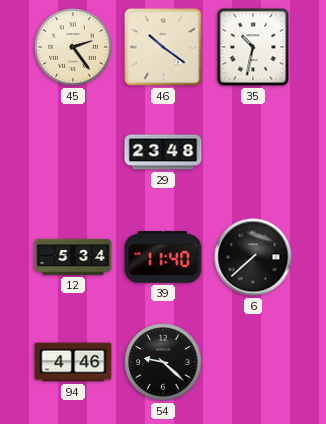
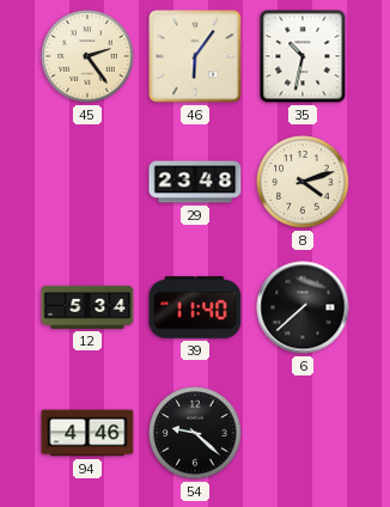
46: 10:21 -> 6:06
8: none -> 4:12
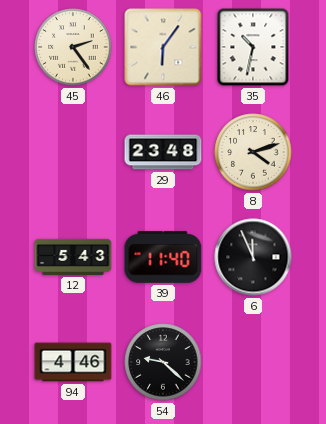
12: 5:34 -> 5:43
6: 7:38 -> 11:56
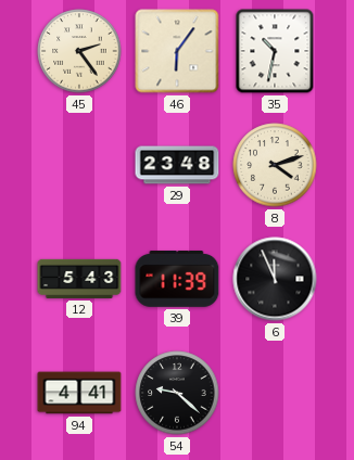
39: 11:40 -> 11:39
94: 4:46 -> 4:41
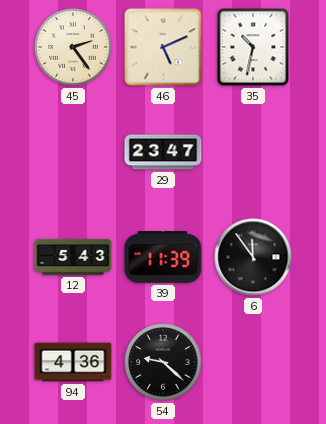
46: 6:06 -> 5:11
29: 23:48 -> 23:47
8: 4:12 -> none
6: 11:56 -> 11:54
94: 4:41 -> 4:36
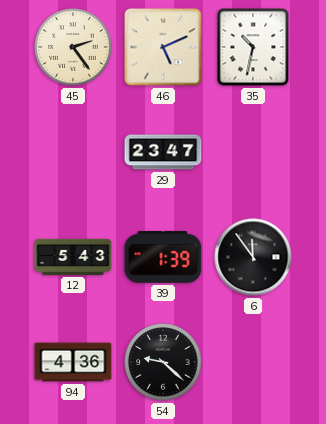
39: 11:39 -> 1:39
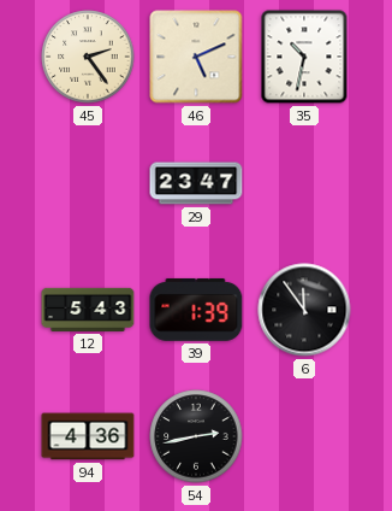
54: 9:22 -> 2:43
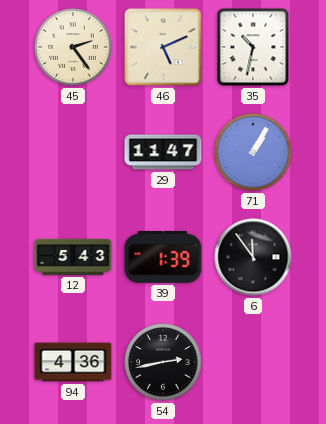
29: 23:47 -> 11:47
71: none -> 1:05
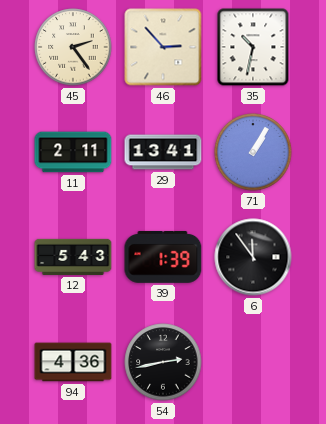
46: 5:11 -> 2:53
11: none -> 2:11
29: 11:47 -> 13:41
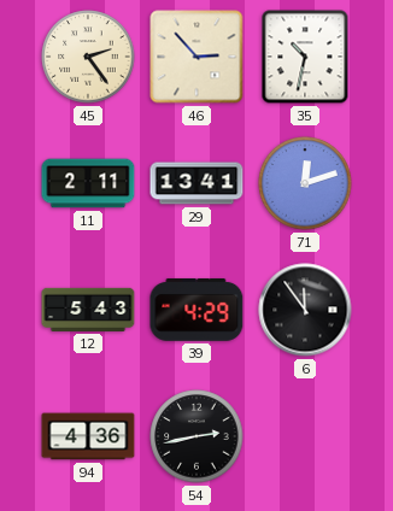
71: 1:05 -> 12:12
39: 1:39 -> 4:29
